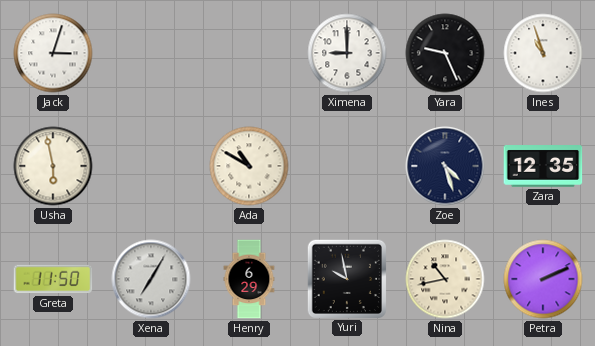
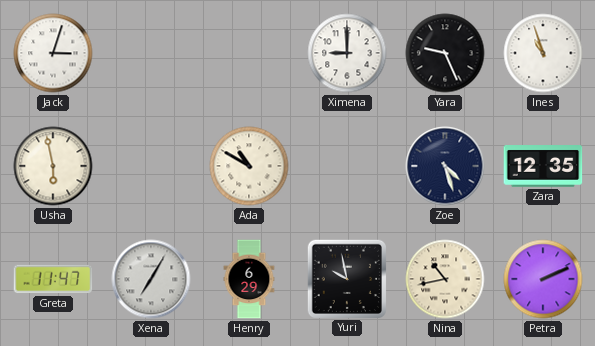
Greta: 11:50 -> 11:47
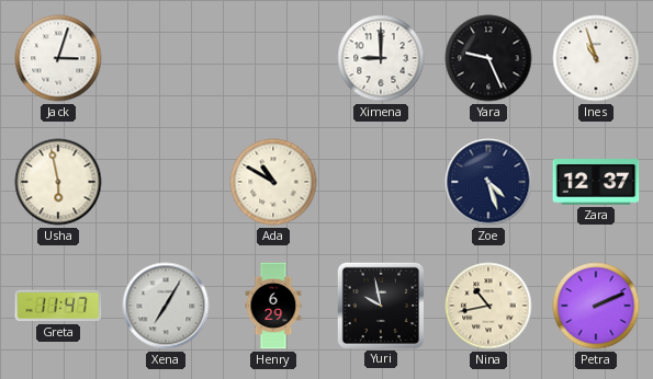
Zara: 12:35 -> 12:37
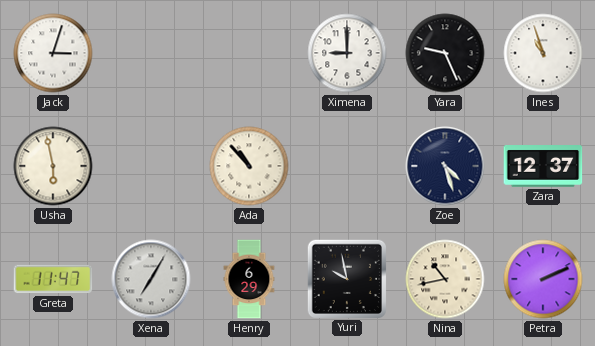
Ada: 10:50 -> 10:53
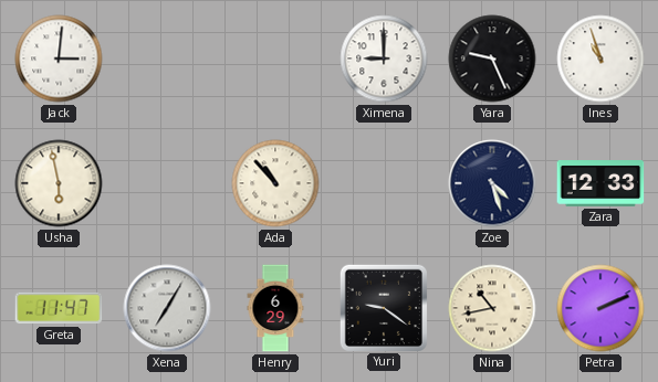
Jack: 3:03 -> 3:01
Zara: 12:37 -> 12:33
Yuri: 9:58 -> 9:21
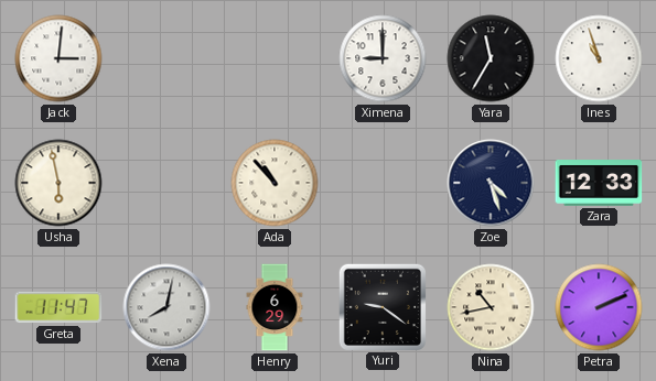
Yara: 9:26 -> 11:35
Xena: 7:05 -> 8:02
